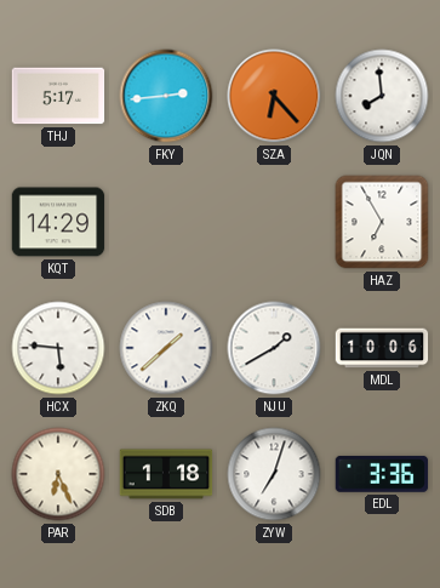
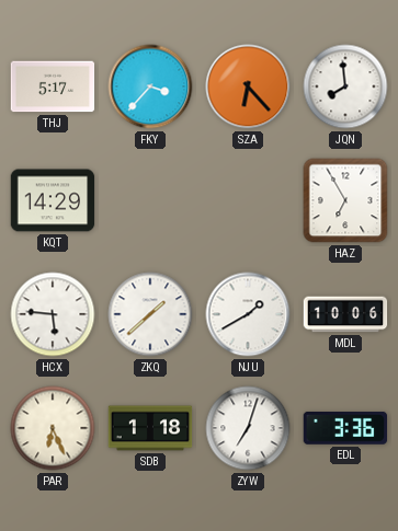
FKY: 2:44 -> 3:37
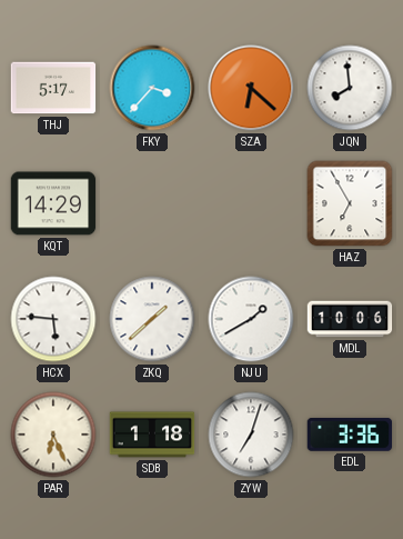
SZA: 6:23 -> 6:22
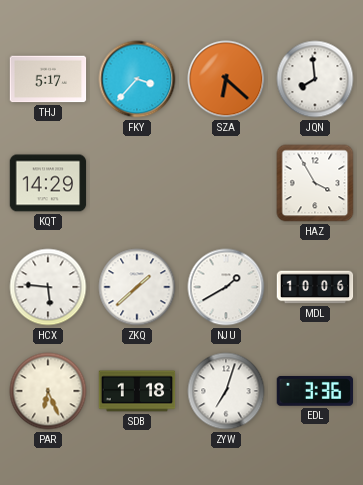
HAZ: 6:55 -> 3:55
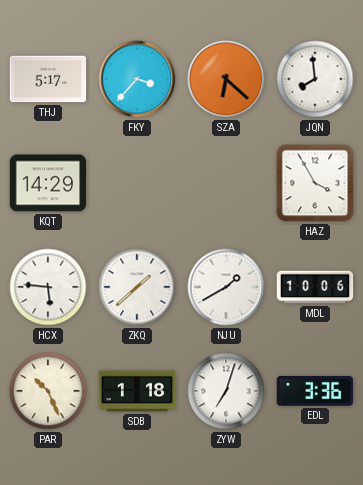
PAR: 6:26 -> 10:26
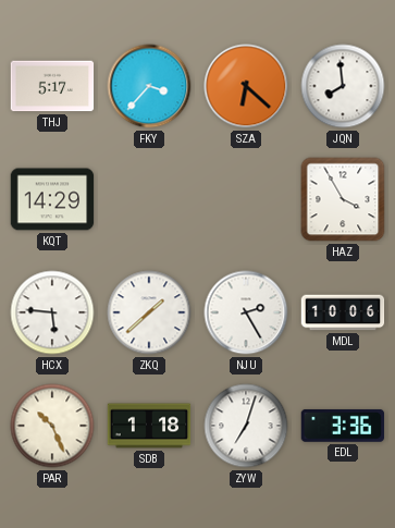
NJU: 1:40 -> 2:25
